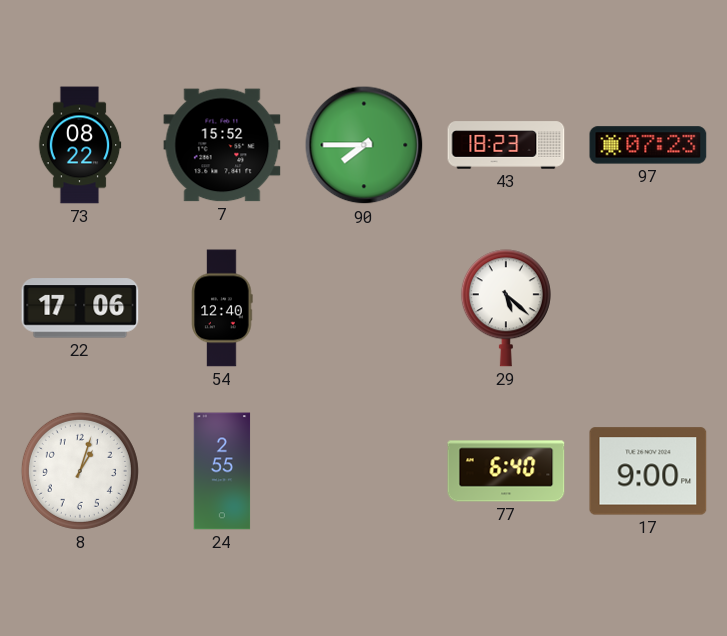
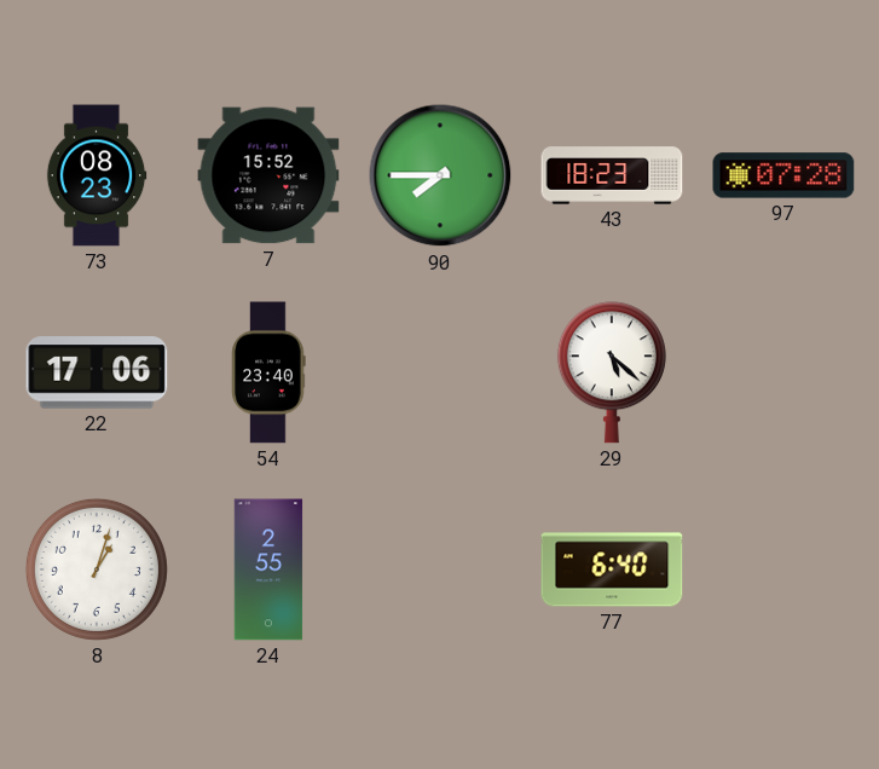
73: 08:22 -> 08:23
97: 07:23 -> 07:28
54: 12:40 -> 23:40
17: 9:00 -> none
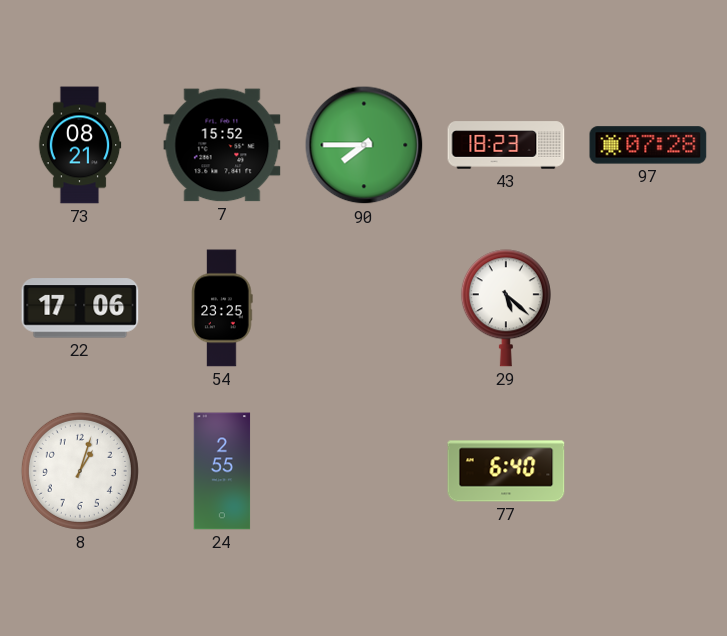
73: 08:23 -> 08:21
54: 23:40 -> 23:25
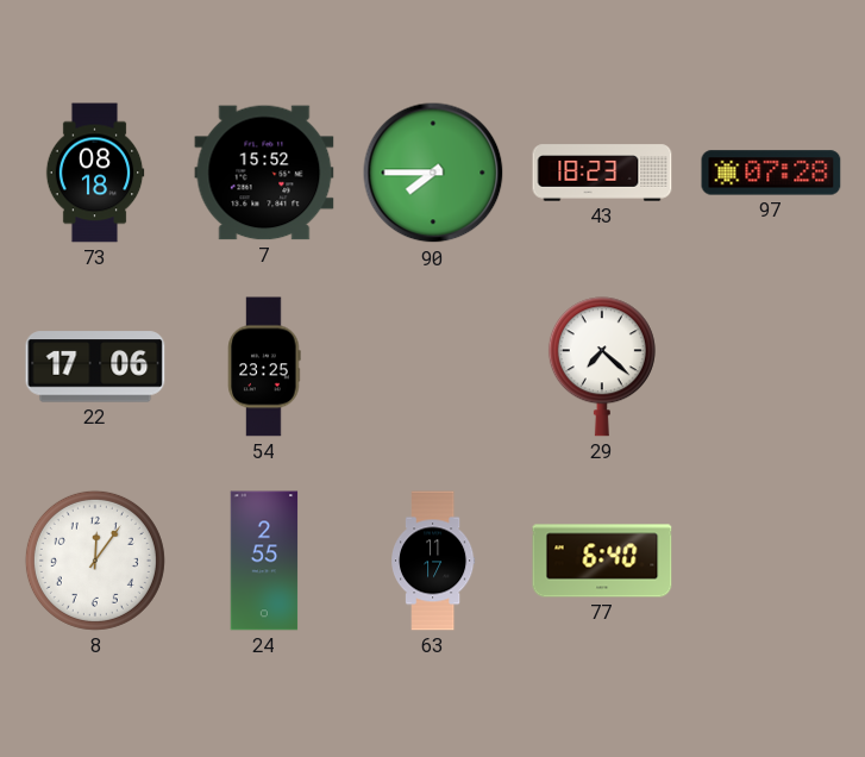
73: 08:21 -> 08:18
29: 5:22 -> 7:22
8: 1:03 -> 12:06
63: none -> 11:17
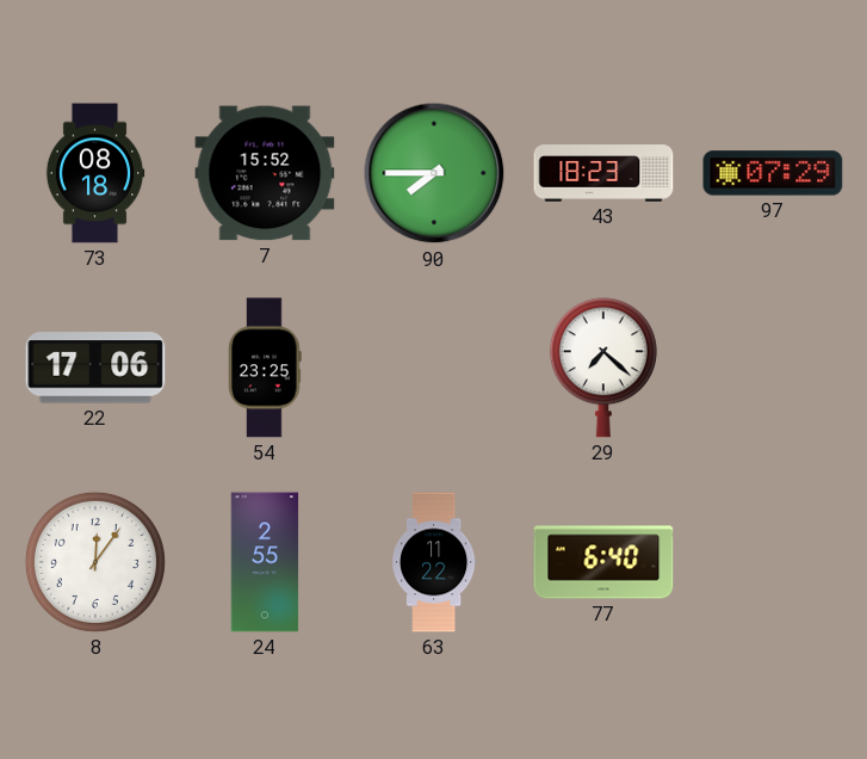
97: 07:28 -> 07:29
63: 11:17 -> 11:22
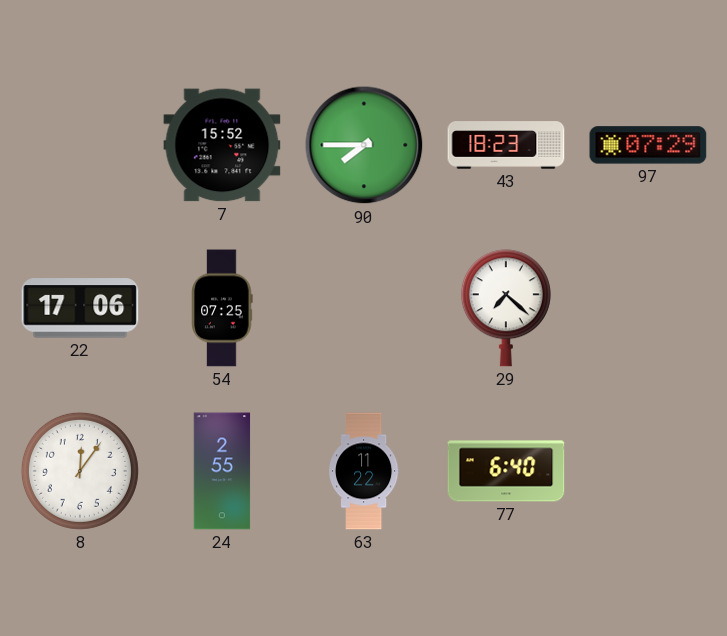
73: 08:18 -> none
54: 23:25 -> 07:25
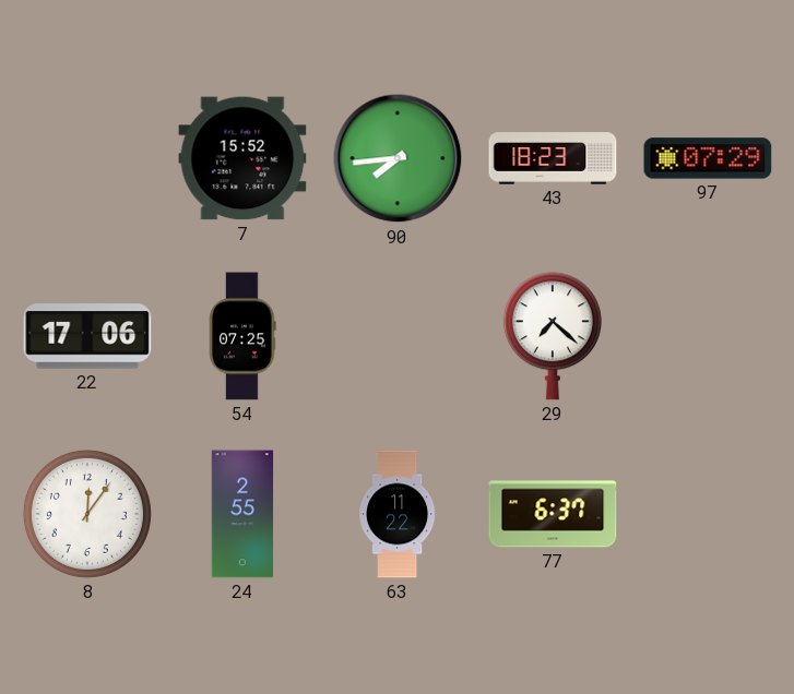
90: 7:45 -> 7:44
77: 6:40 -> 6:37
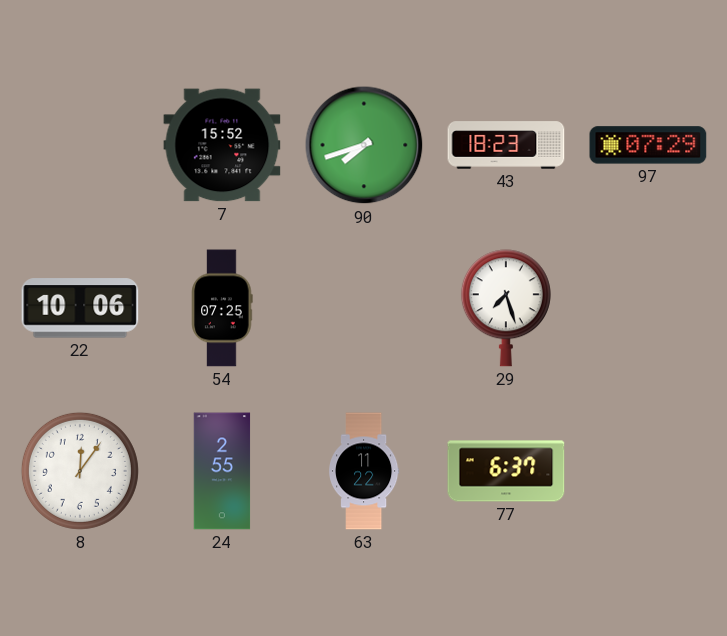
90: 7:44 -> 7:42
22: 17:06 -> 10:06
29: 7:22 -> 7:27
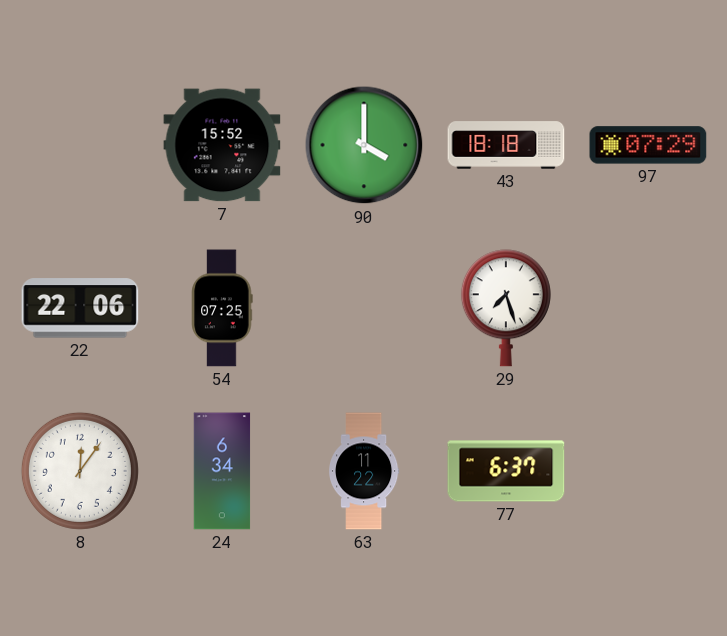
90: 7:42 -> 4:00
43: 18:23 -> 18:18
22: 10:06 -> 22:06
24: 2:55 -> 6:34
